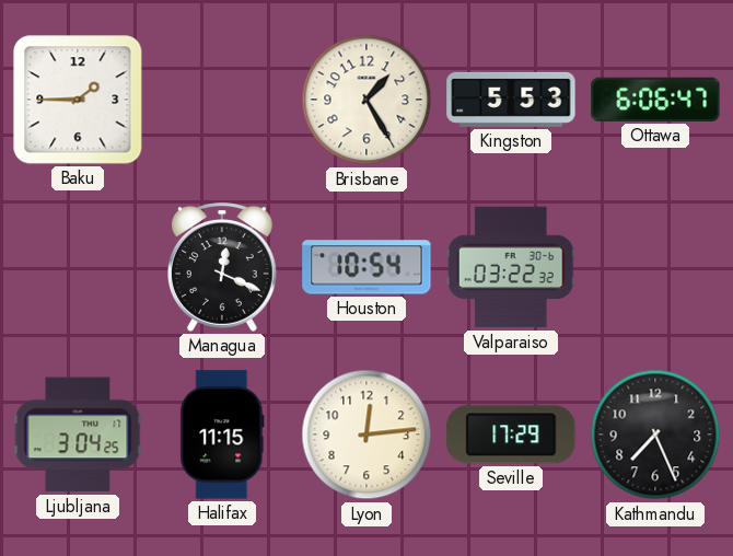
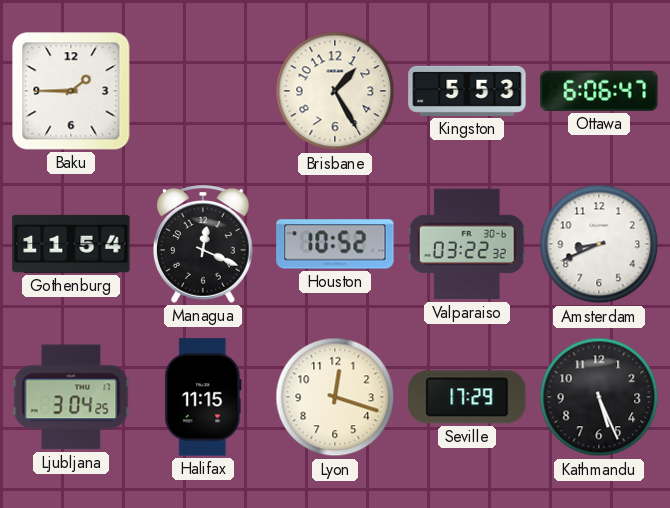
Gothenburg: none -> 11:54
Houston: 10:54 -> 10:52
Amsterdam: none -> 8:41
Lyon: 12:14 -> 12:18
Kathmandu: 7:26 -> 5:26
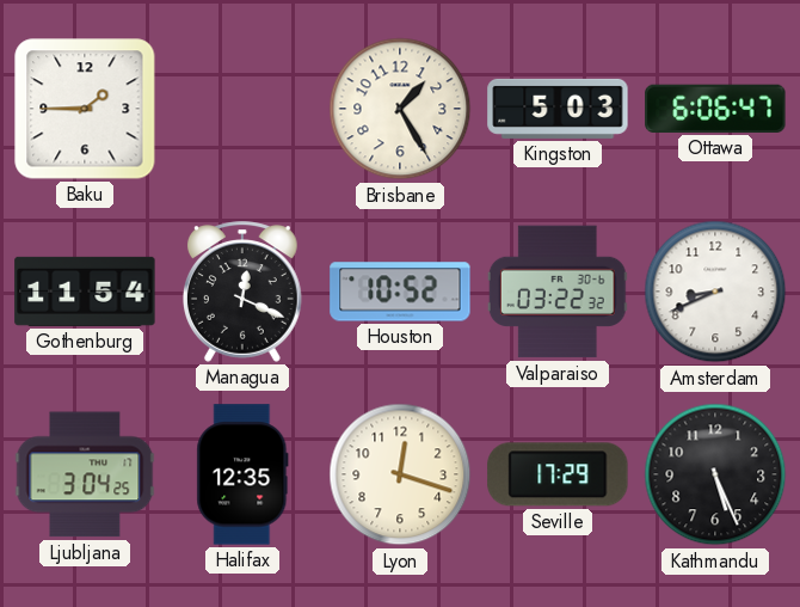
Kingston: 5:53 -> 5:03
Halifax: 11:15 -> 12:35
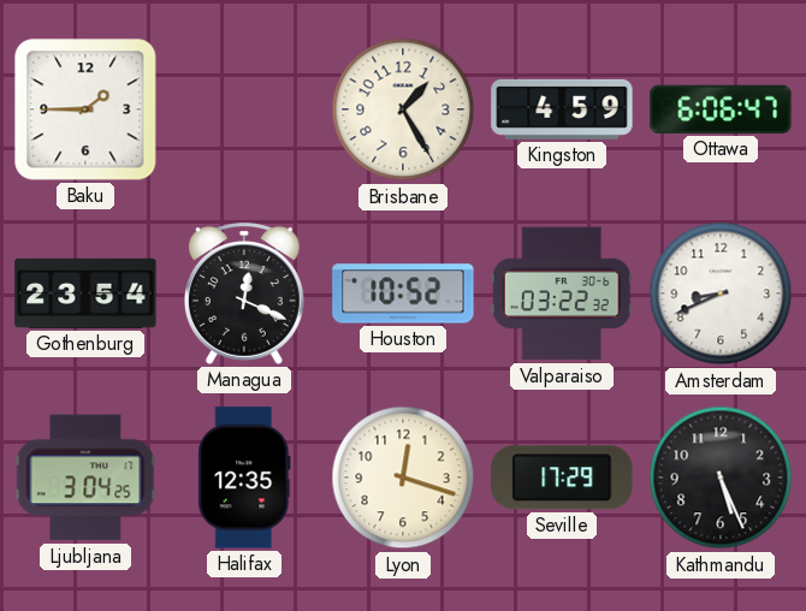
Kingston: 5:03 -> 4:59
Gothenburg: 11:54 -> 23:54
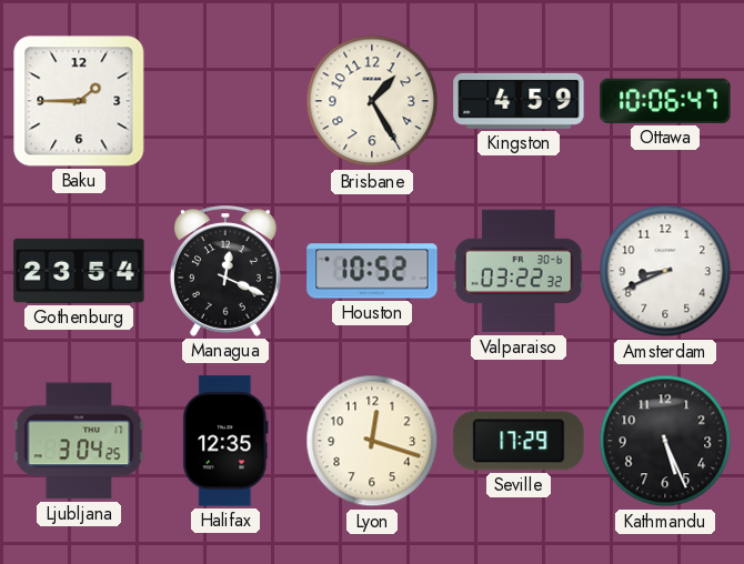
Ottawa: 6:06 -> 10:06
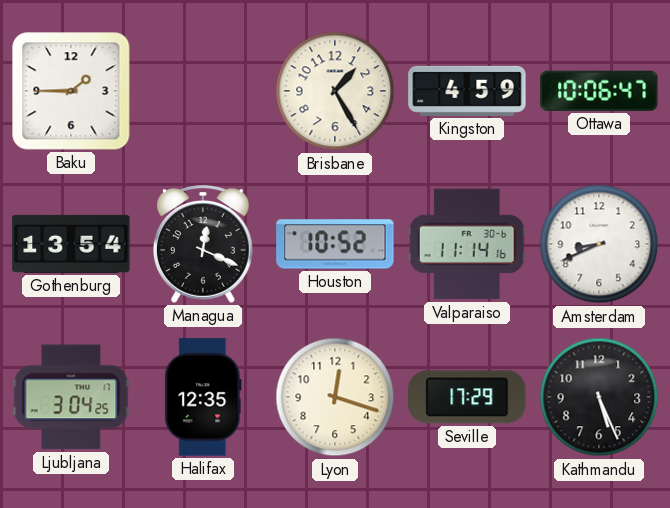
Gothenburg: 23:54 -> 13:54
Valparaiso: 03:22 -> 11:14
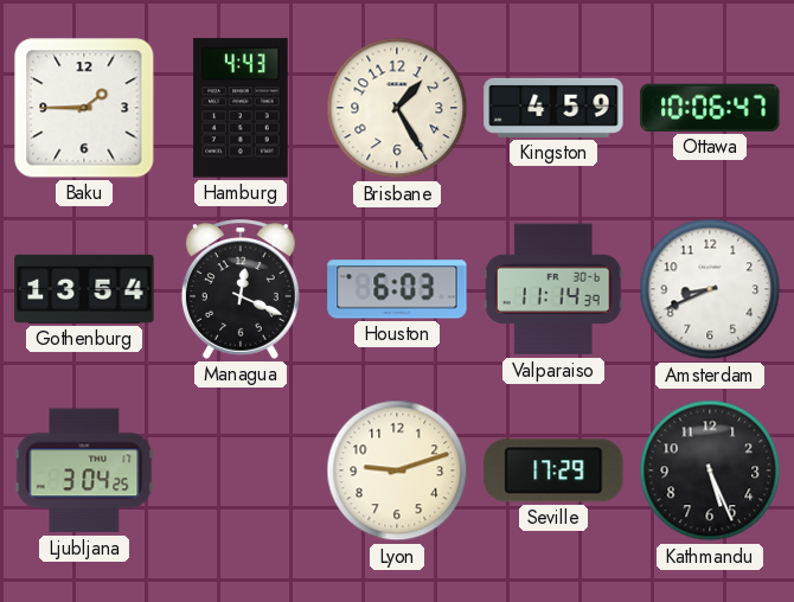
Hamburg: none -> 4:43
Houston: 10:52 -> 6:03
Valparaiso: 11:14:16 -> 11:14:39
Halifax: 12:35 -> none
Lyon: 12:18 -> 9:12
